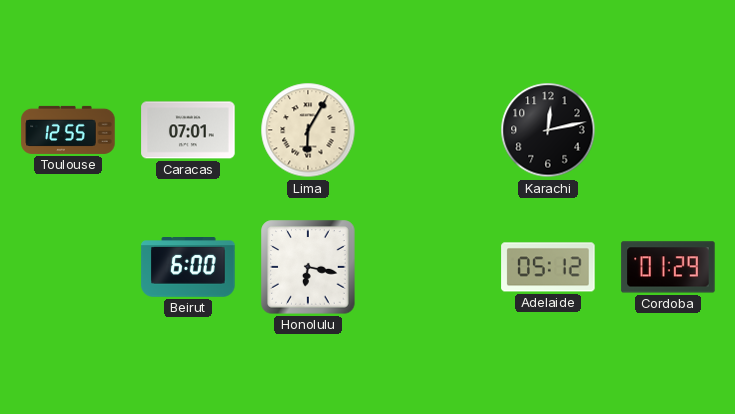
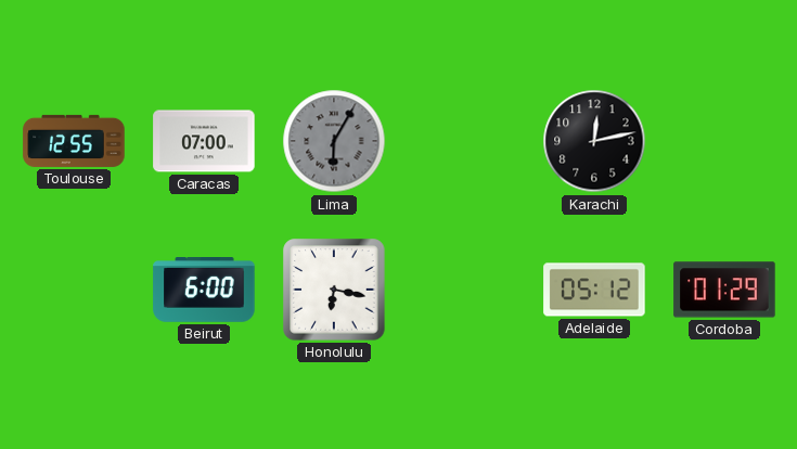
Caracas: 07:01 -> 07:00
Lima dial: cream -> grey
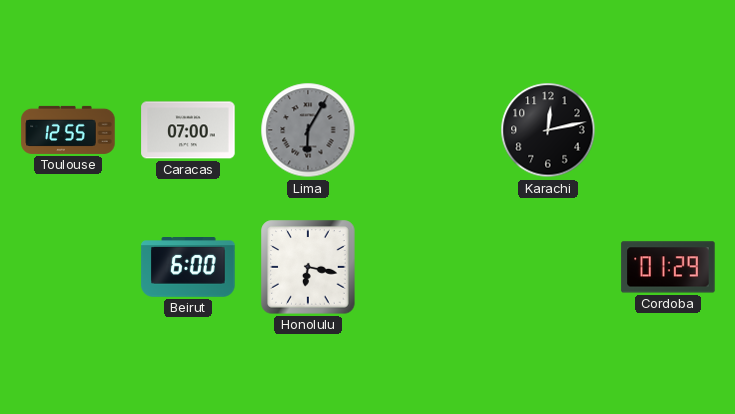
Adelaide: 05:12 -> none
